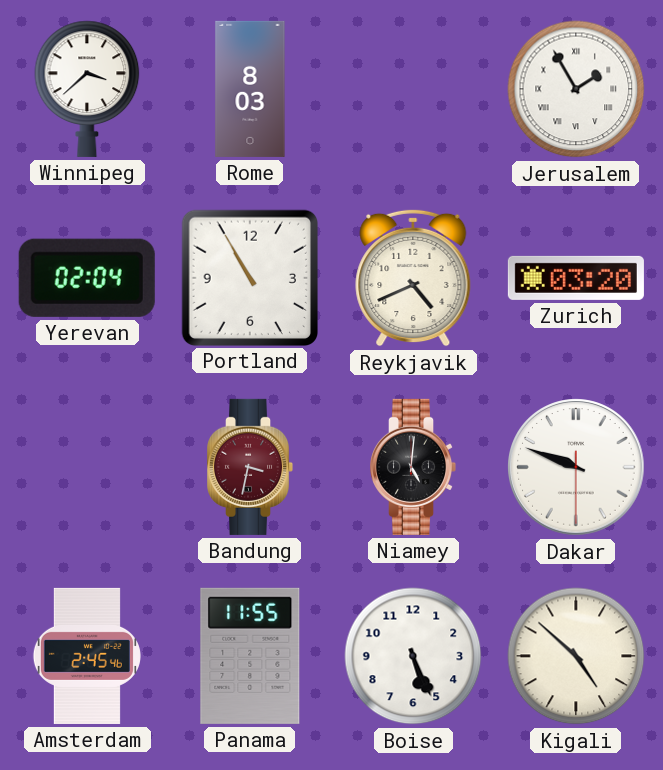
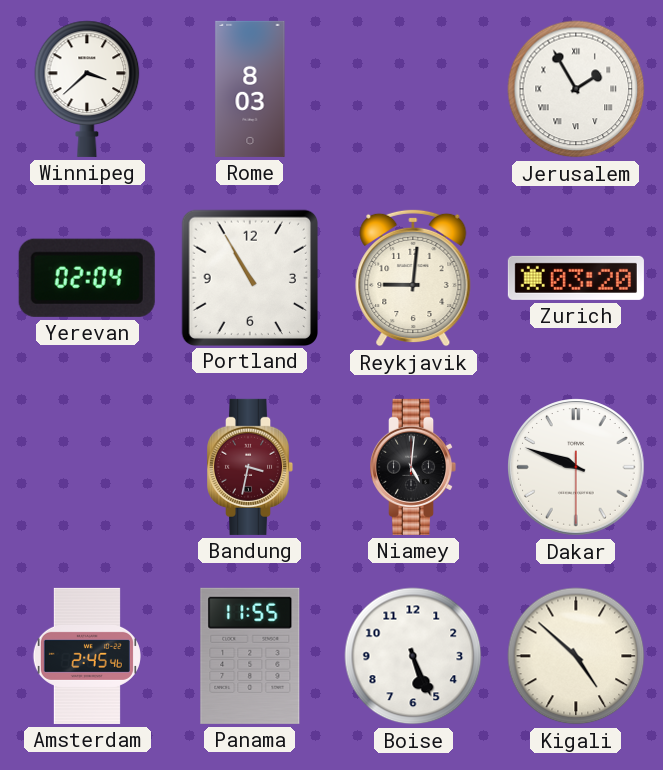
Reykjavik: 4:41 -> 9:01
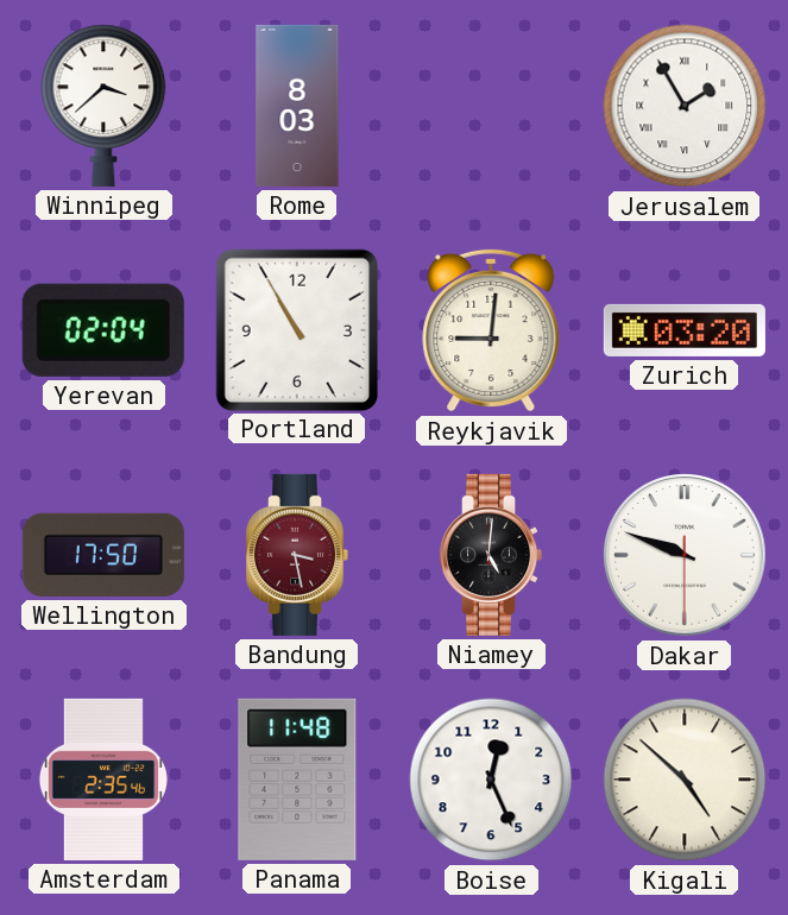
Wellington: none -> 17:50
Bandung: 3:32 -> 3:28
Amsterdam: 2:45 -> 2:35
Panama: 11:55 -> 11:48
Boise: 5:26 -> 12:26
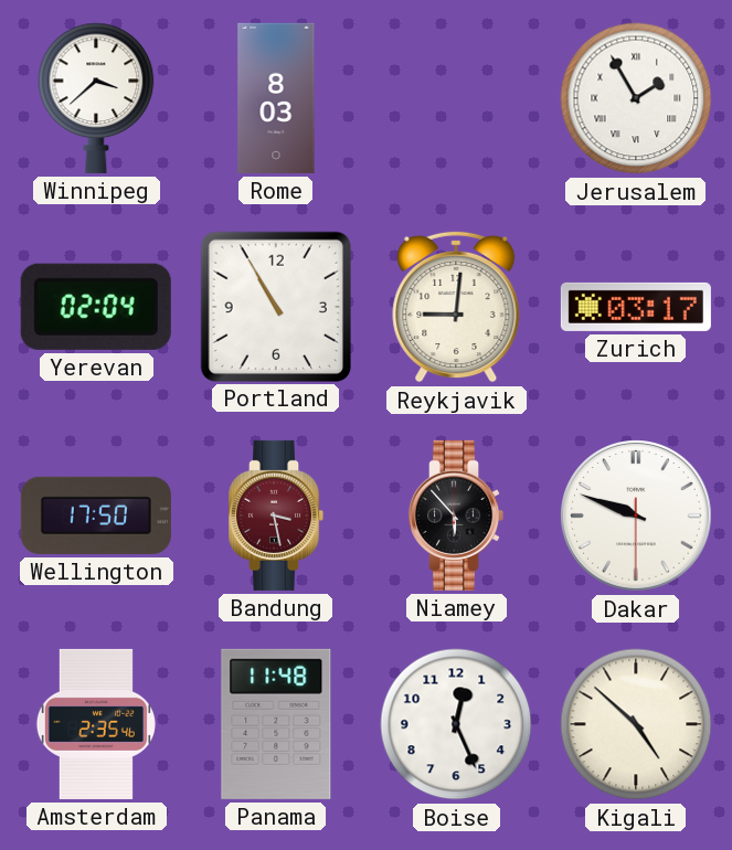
Zurich: 03:20 -> 03:17
Niamey: 5:01 -> 5:53
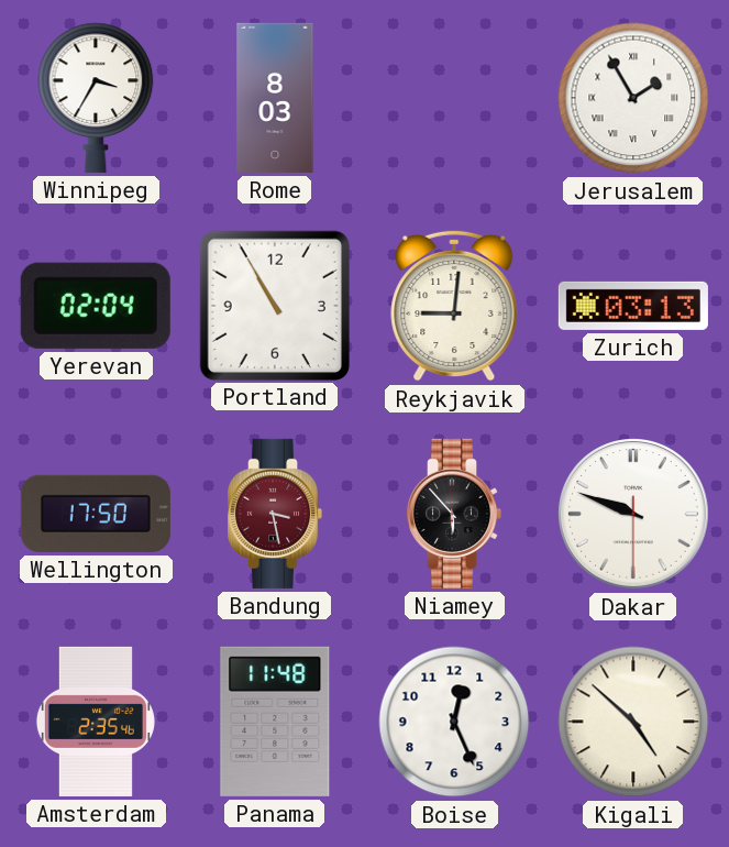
Winnipeg: 3:38 -> 3:35
Zurich: 03:17 -> 03:13
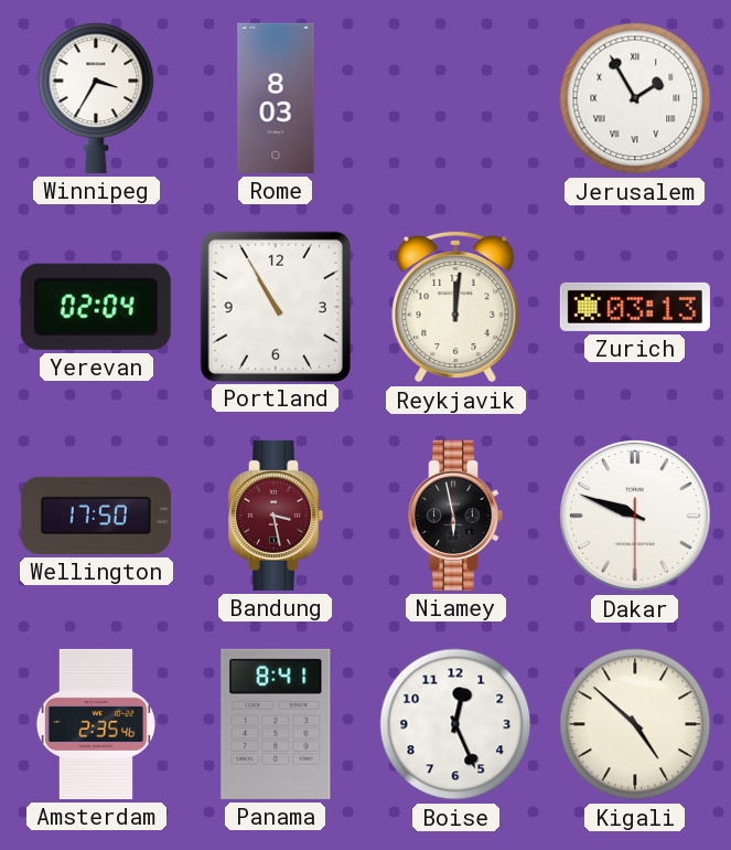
Reykjavik: 9:01 -> 12:01
Niamey: 5:53 -> 5:58
Panama: 11:48 -> 8:41
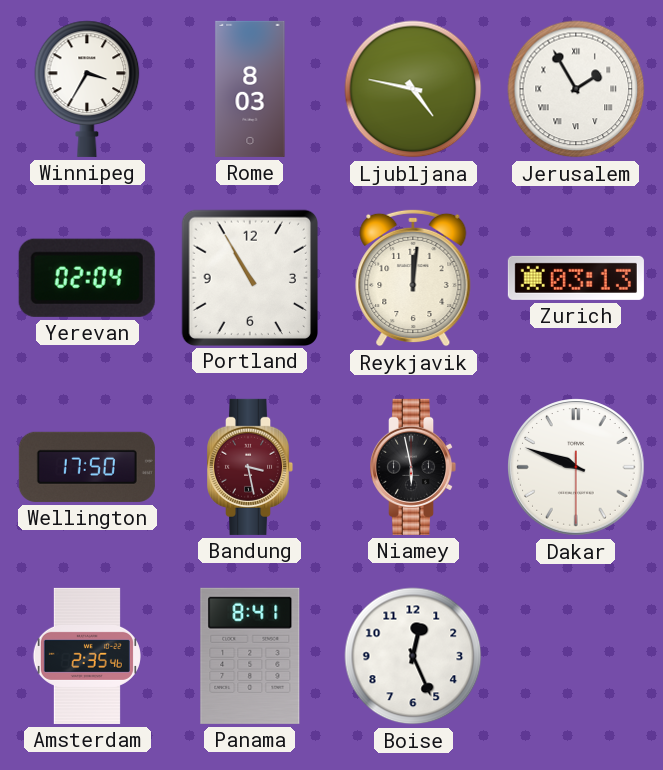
Ljubljana: none -> 4:47
Kigali: 4:52 -> none
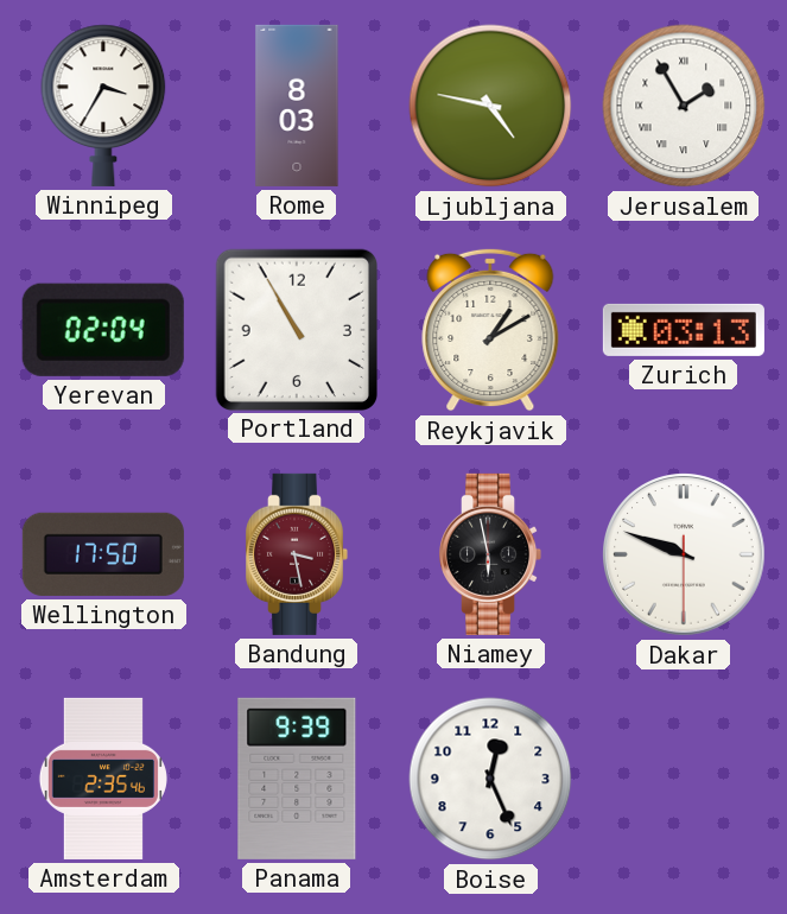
Reykjavik: 12:01 -> 1:10
Panama: 8:41 -> 9:39
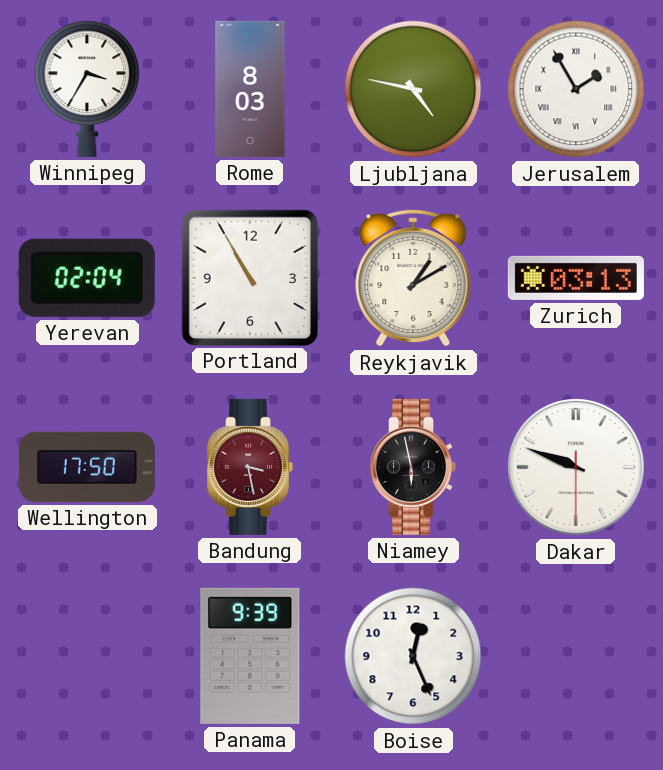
Amsterdam: 2:35 -> none
